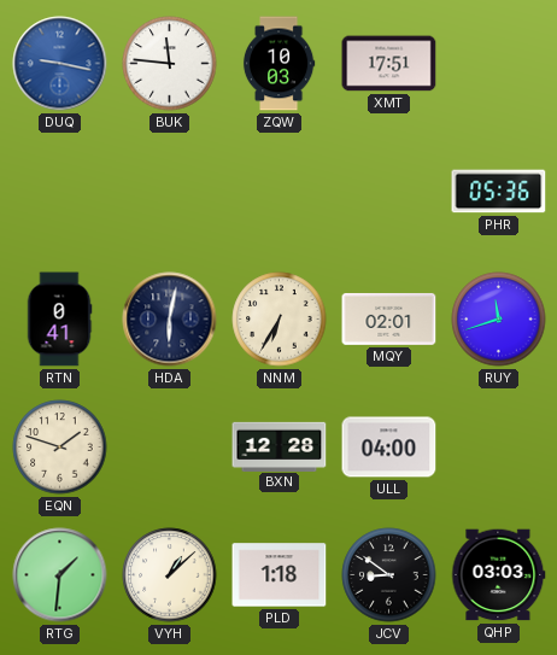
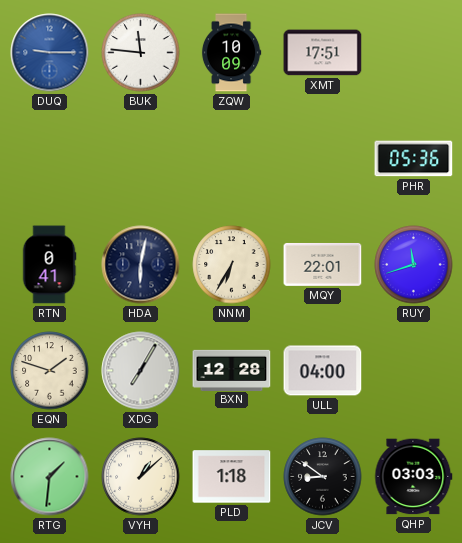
DUQ: 9:17 -> 9:15
ZQW: 10:03 -> 10:09
MQY: 02:01 -> 22:01
XDG: none -> 7:05
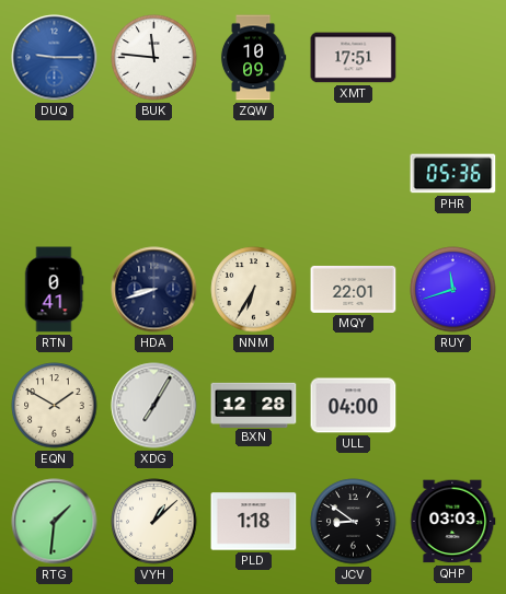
HDA: 6:02 -> 8:42
EQN: 1:48 -> 1:50
